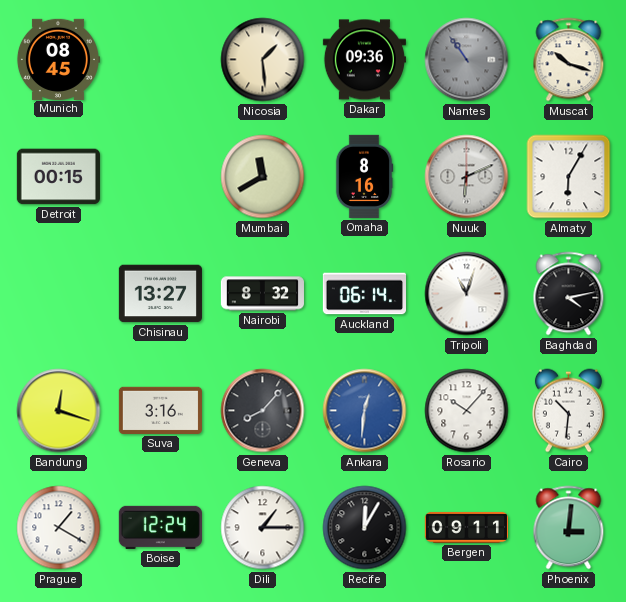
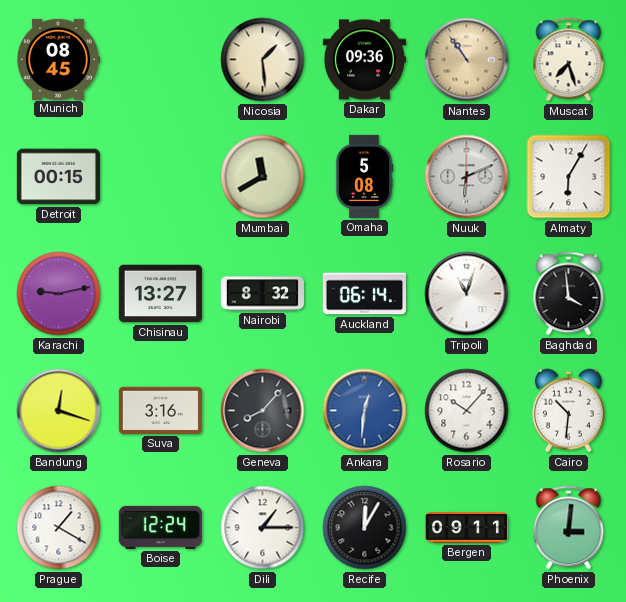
Nantes dial: grey -> champagne
Muscat: 10:18 -> 7:27
Omaha: 8:16 -> 5:08
Karachi: none -> 9:13
Baghdad: 4:13 -> 3:59
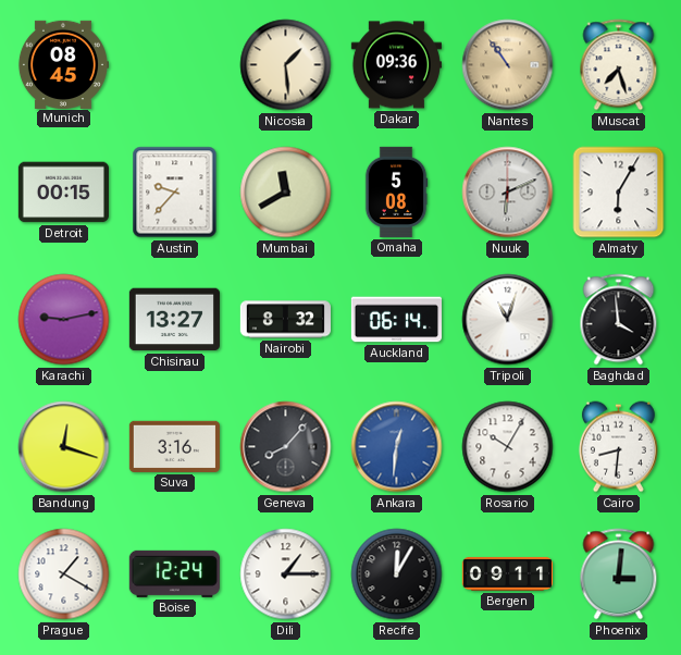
Austin: none -> 9:37
Rosario: 10:07 -> 10:05
Cairo: 10:31 -> 8:31
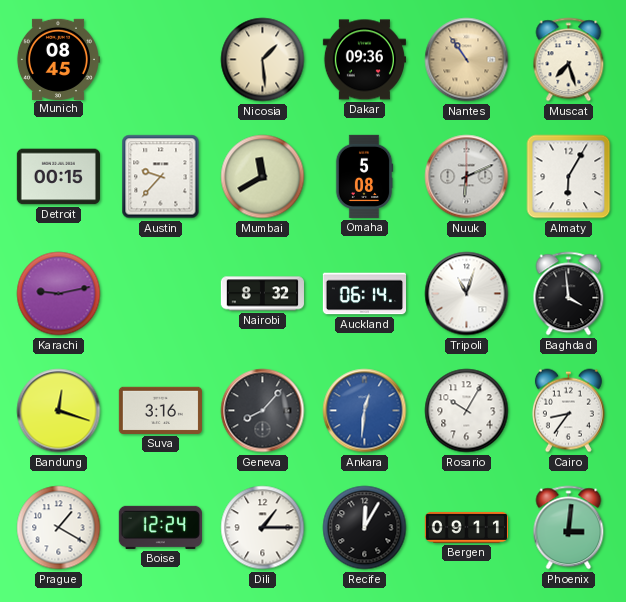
Chisinau: 13:27 -> none
Cairo: 8:31 -> 8:36
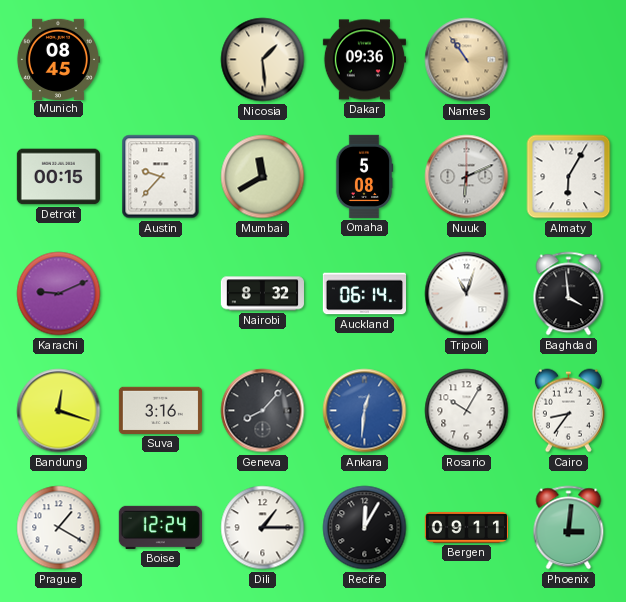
Muscat: 7:27 -> none
Karachi: 9:13 -> 9:11
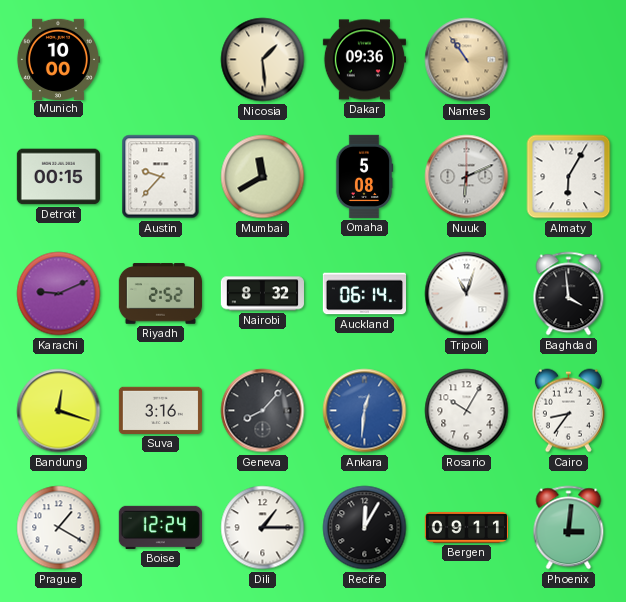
Munich: 08:45 -> 10:00
Riyadh: none -> 2:52
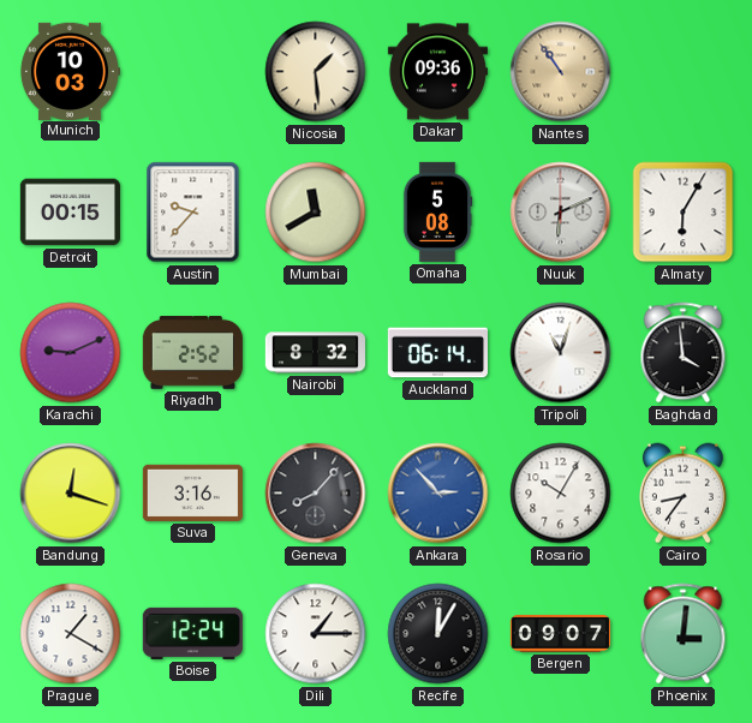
Munich: 10:00 -> 10:03
Ankara: 12:31 -> 2:53
Bergen: 09:11 -> 09:07
